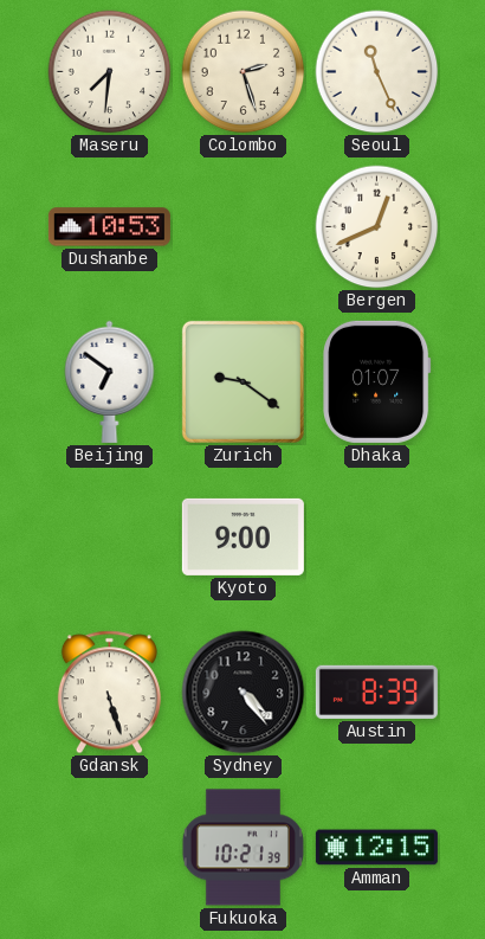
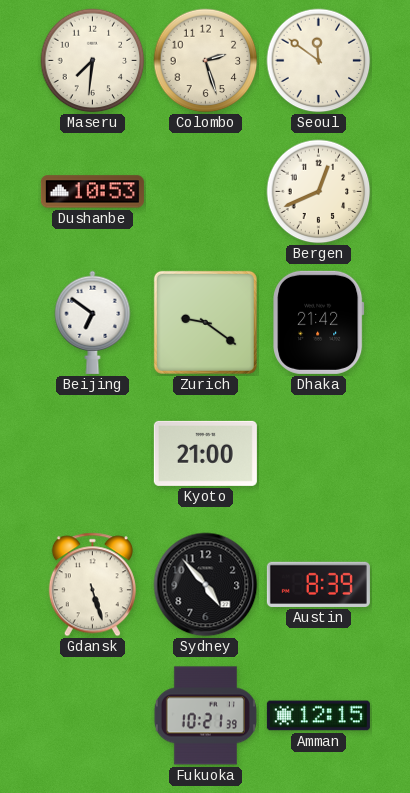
Seoul: 11:26 -> 11:51
Dhaka: 01:07 -> 21:42
Kyoto: 9:00 -> 21:00
Sydney: 4:24 -> 4:53
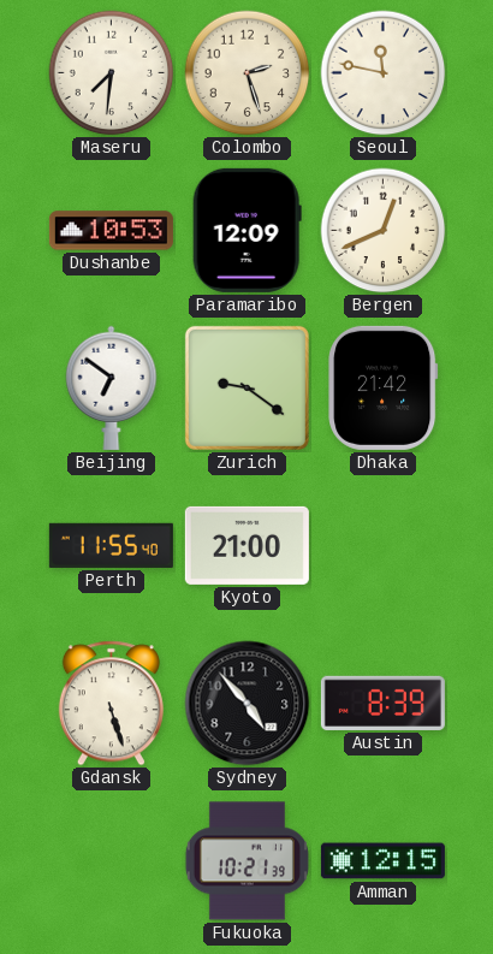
Seoul: 11:51 -> 11:47
Paramaribo: none -> 12:09
Perth: none -> 11:55
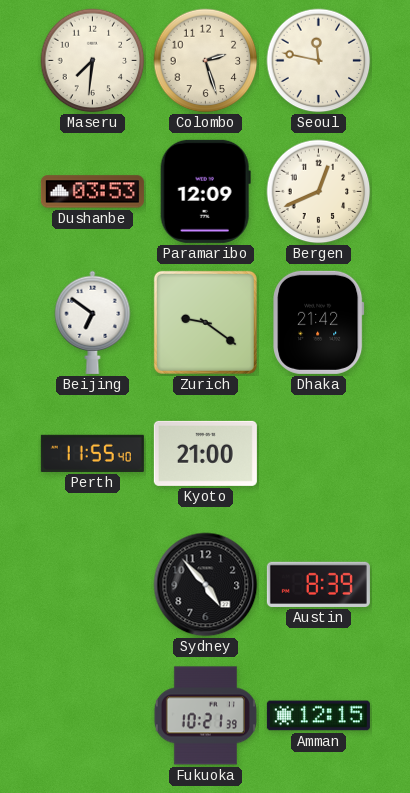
Dushanbe: 10:53 -> 03:53
Gdansk: 5:27 -> none
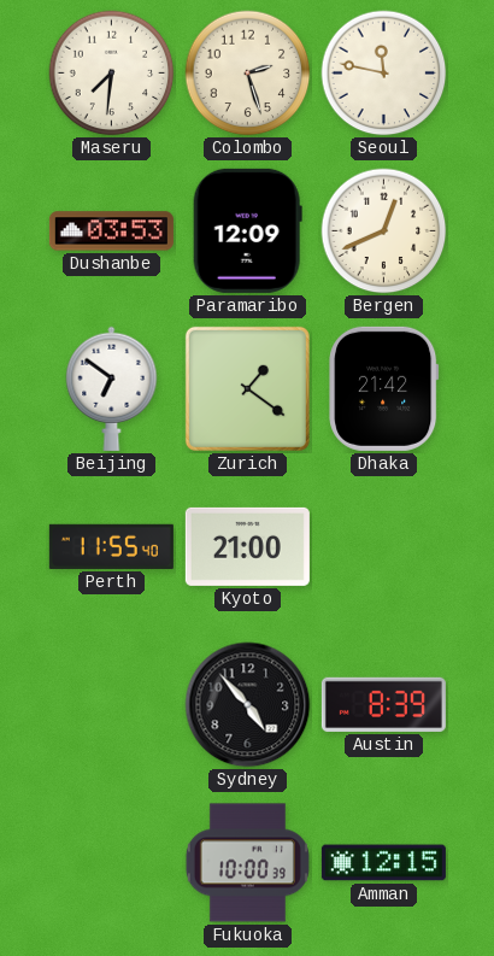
Zurich: 9:21 -> 1:21
Fukuoka: 10:21 -> 10:00
